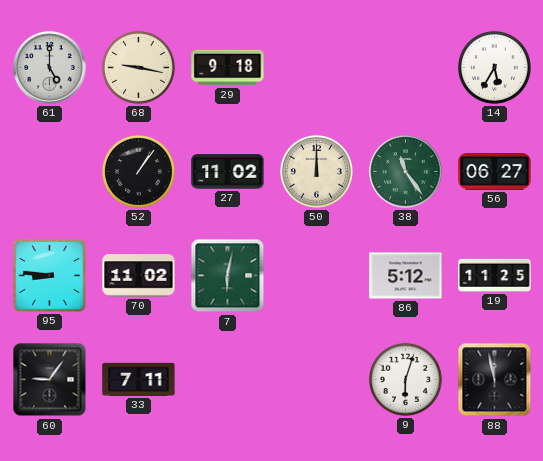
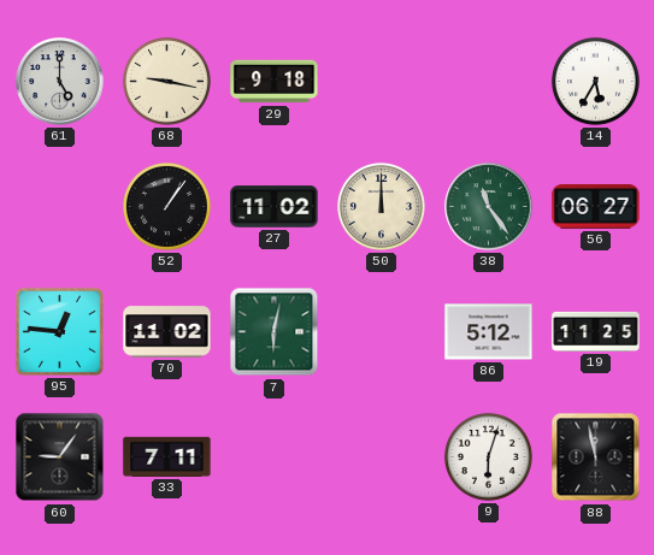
95: 8:46 -> 12:46
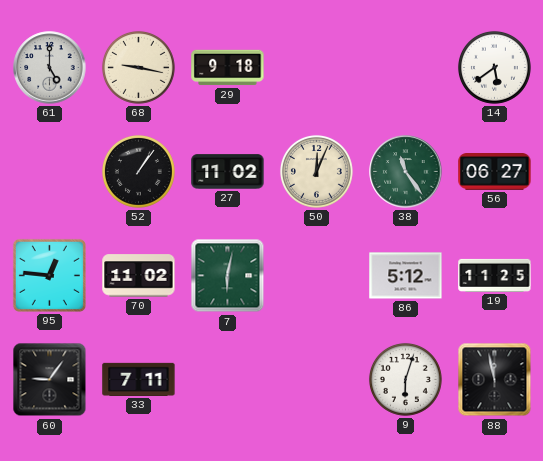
14: 5:35 -> 5:39
50: 12:00 -> 12:04
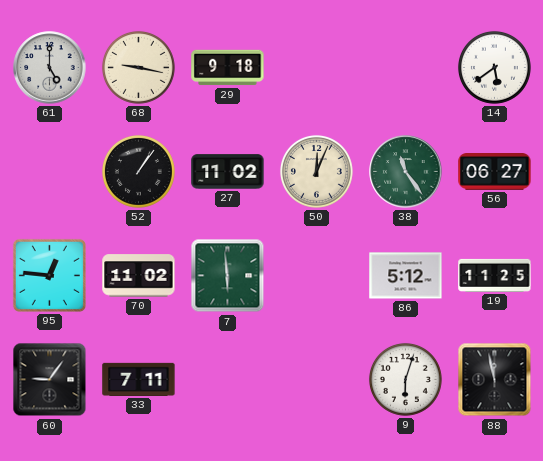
7: 6:02 -> 5:59
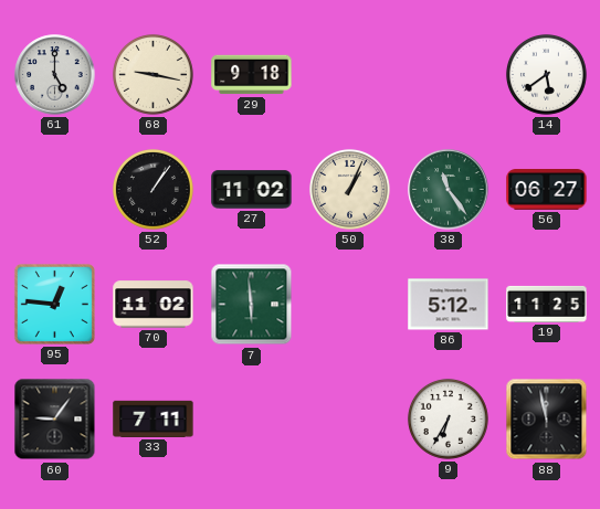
50: 12:04 -> 1:04
9: 6:03 -> 6:35
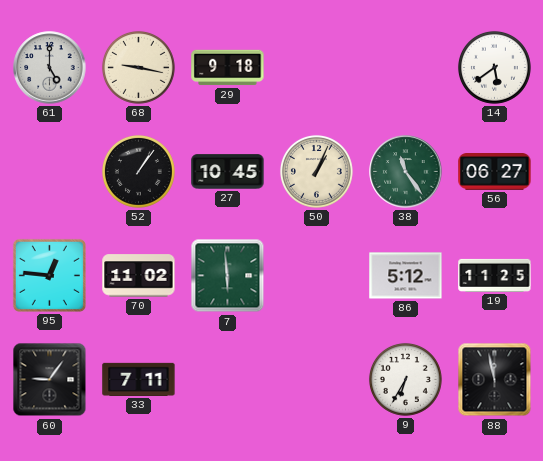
27: 11:02 -> 10:45
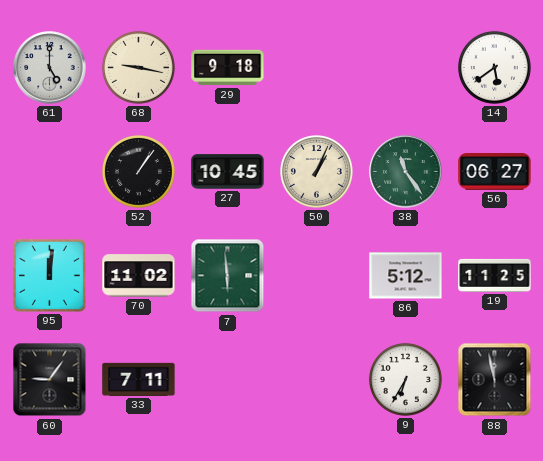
95: 12:46 -> 12:01
